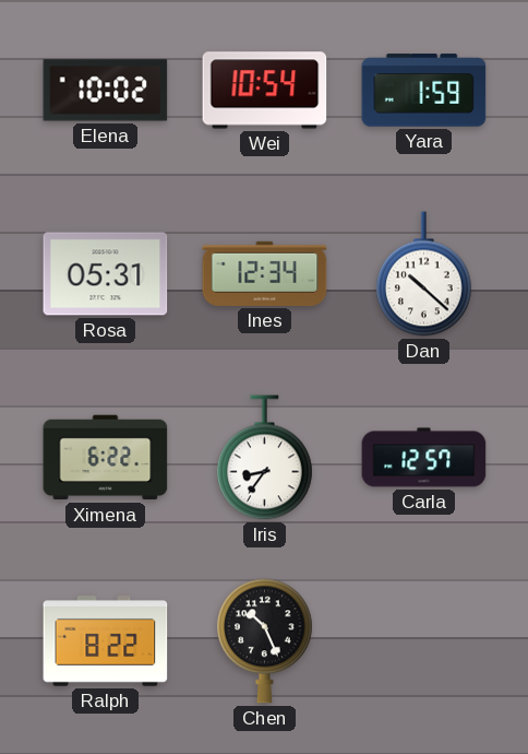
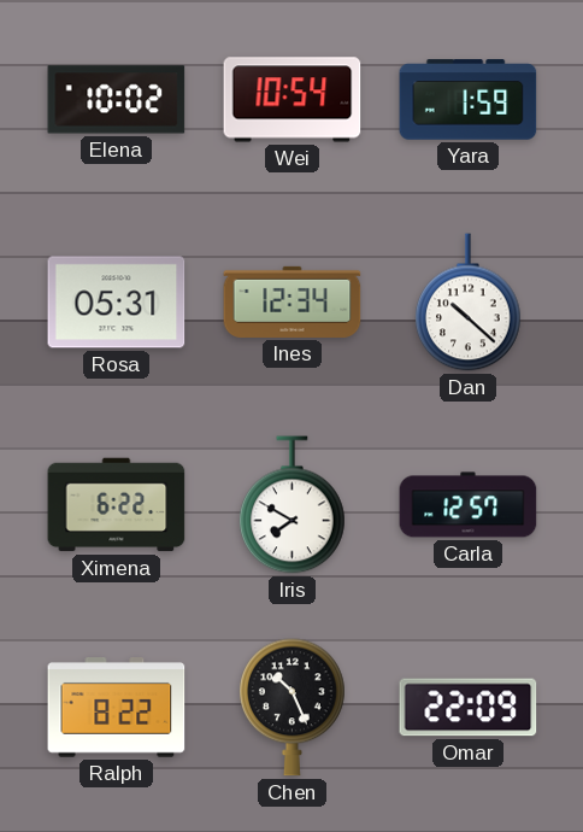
Iris: 8:36 -> 7:50
Omar: none -> 22:09
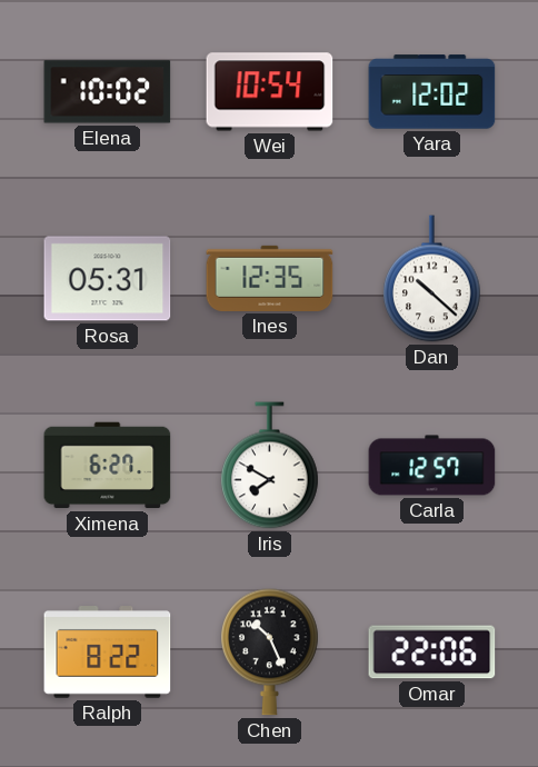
Yara: 1:59 -> 12:02
Ines: 12:34 -> 12:35
Ximena: 6:22 -> 6:27
Omar: 22:09 -> 22:06
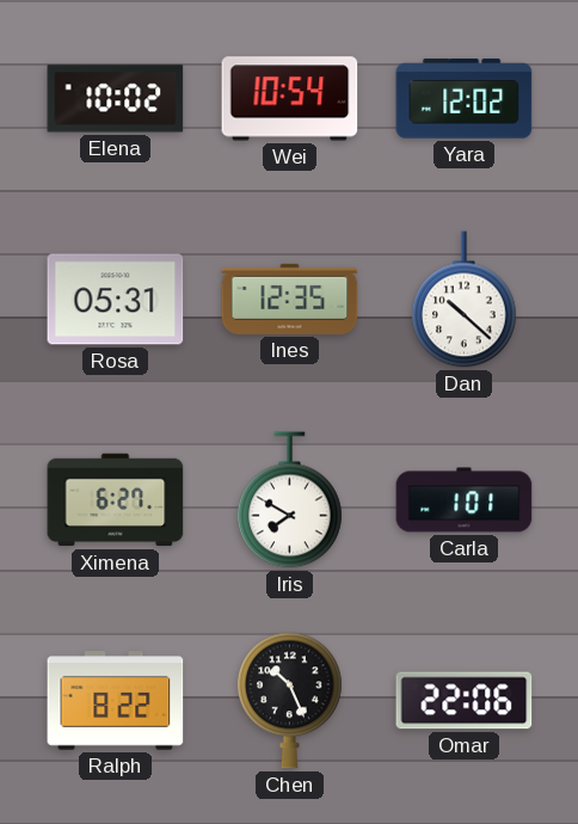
Carla: 12:57 -> 1:01
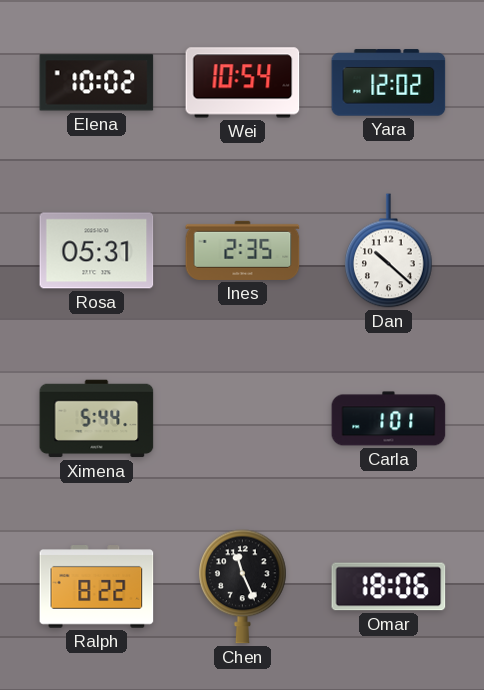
Ines: 12:35 -> 2:35
Ximena: 6:27 -> 5:44
Iris: 7:50 -> none
Chen: 10:26 -> 11:26
Omar: 22:06 -> 18:06
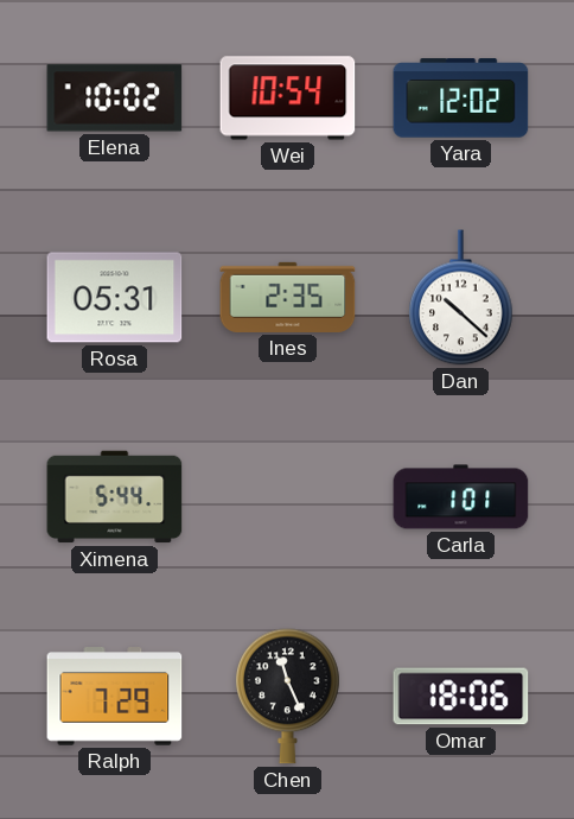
Ralph: 8:22 -> 7:29
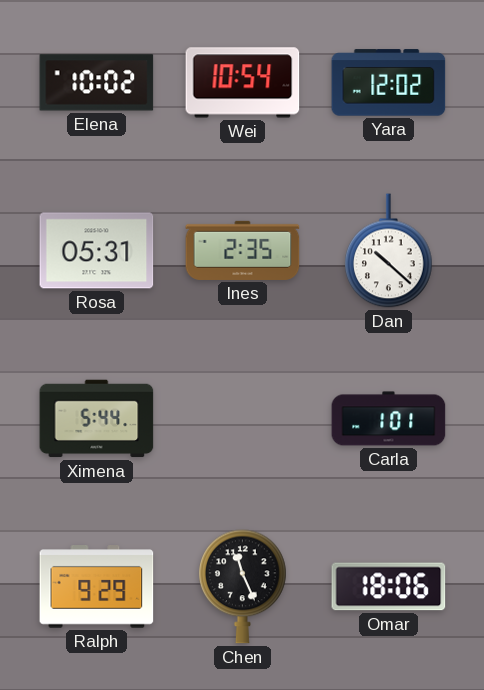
Ralph: 7:29 -> 9:29
